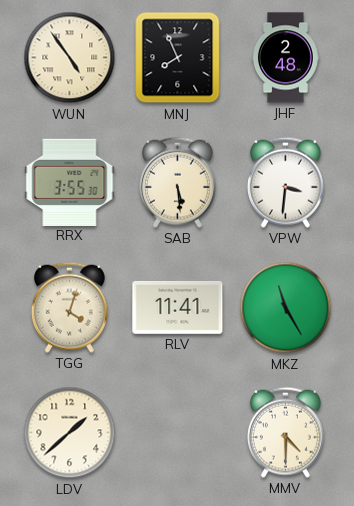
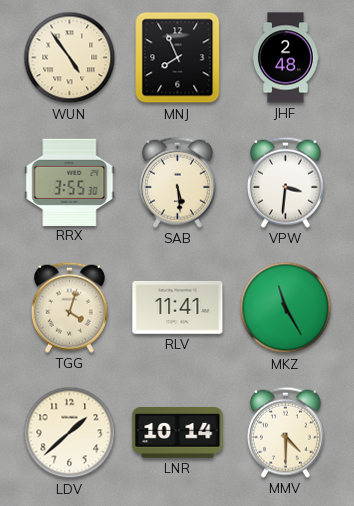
LNR: none -> 10:14
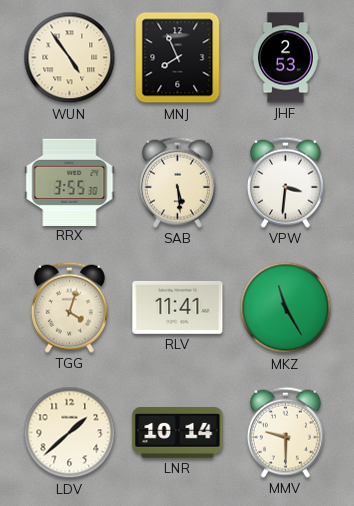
JHF: 2:48 -> 2:53
MMV: 4:30 -> 9:30
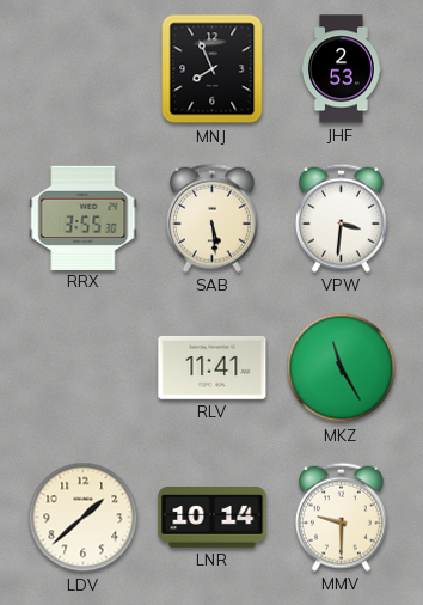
WUN: 4:54 -> none
TGG: 4:03 -> none
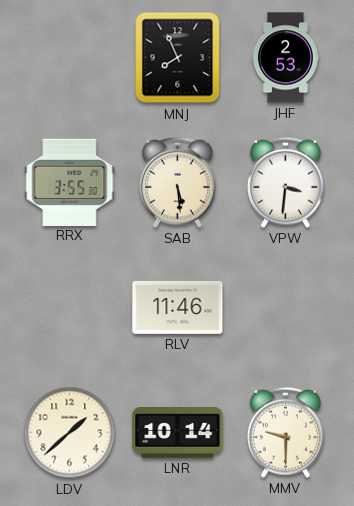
RLV: 11:41 -> 11:46
MKZ: 11:25 -> none
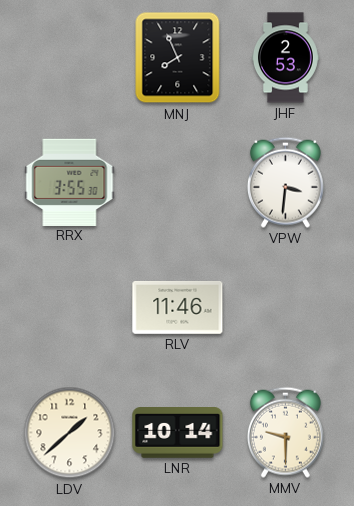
SAB: 5:29 -> none
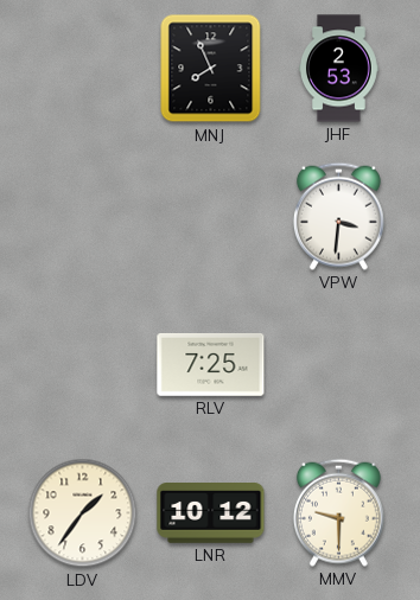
RRX: 3:55 -> none
RLV: 11:46 -> 7:25
LDV: 1:38 -> 1:36
LNR: 10:14 -> 10:12
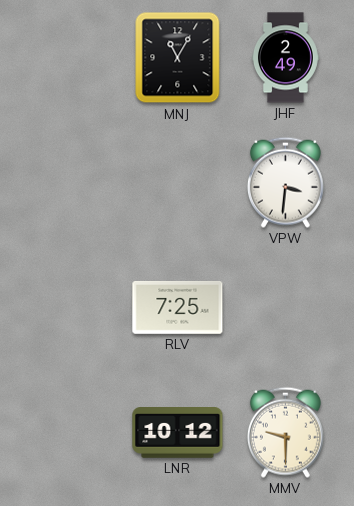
MNJ: 7:56 -> 11:05
JHF: 2:53 -> 2:49
LDV: 1:36 -> none
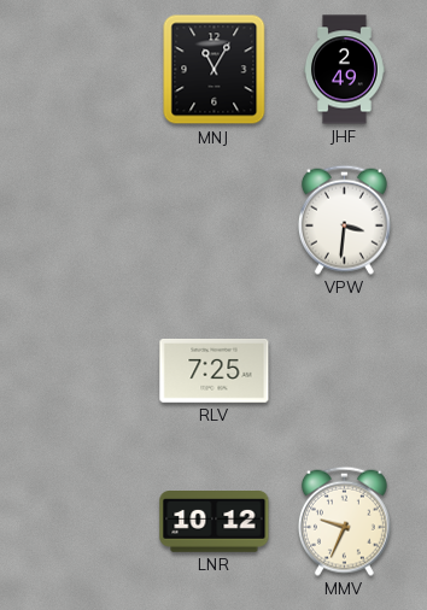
MMV: 9:30 -> 9:34
